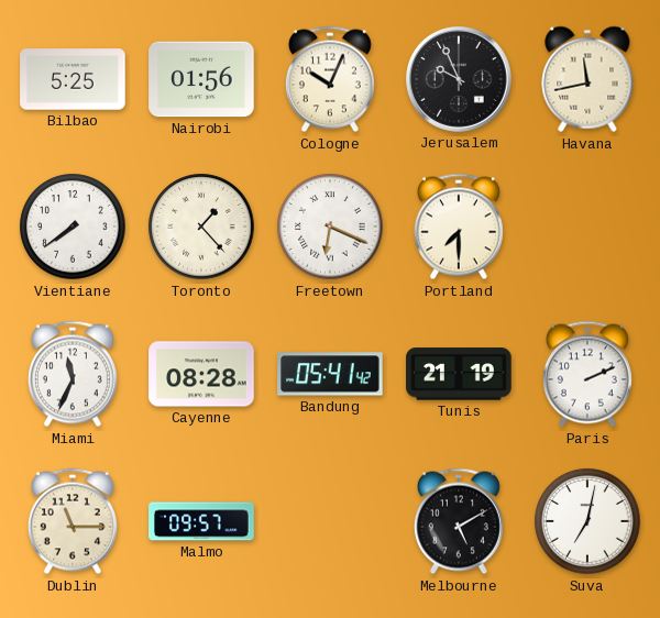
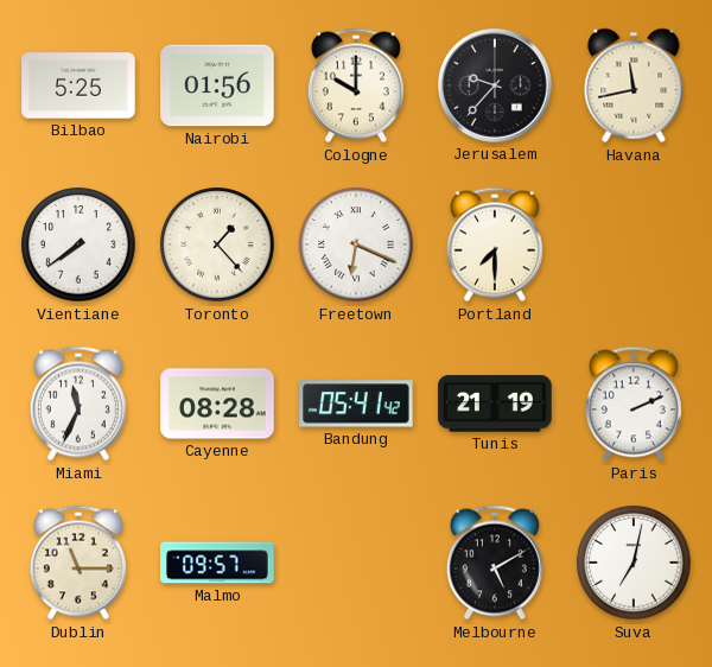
Cologne: 10:04 -> 10:00
Jerusalem: 9:56 -> 9:37
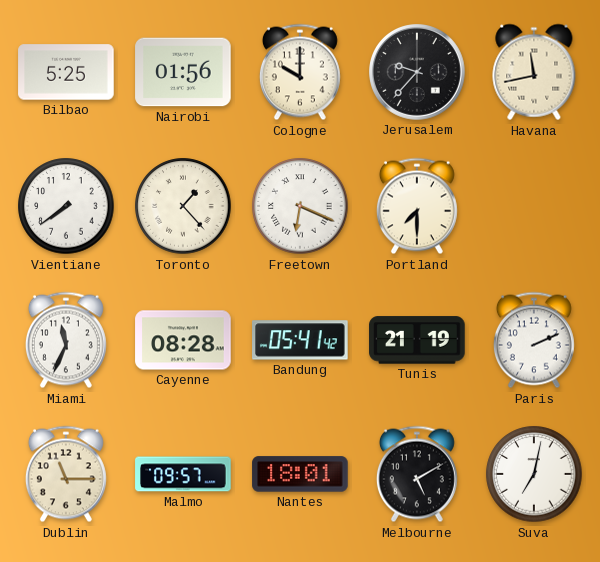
Nantes: none -> 18:01
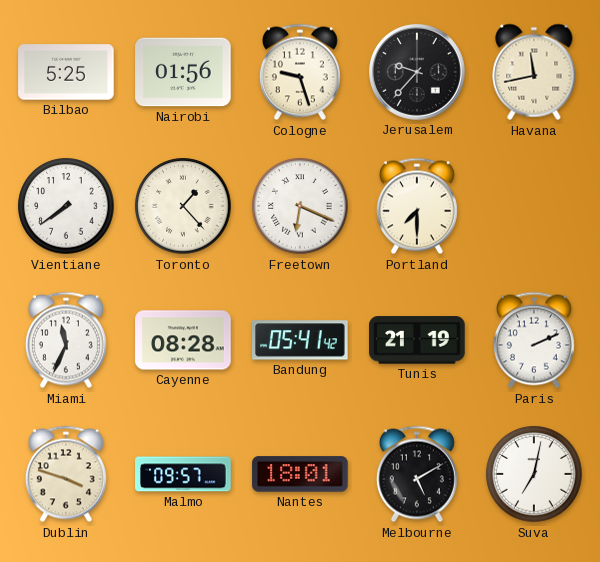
Cologne: 10:00 -> 9:27
Dublin: 11:15 -> 3:48
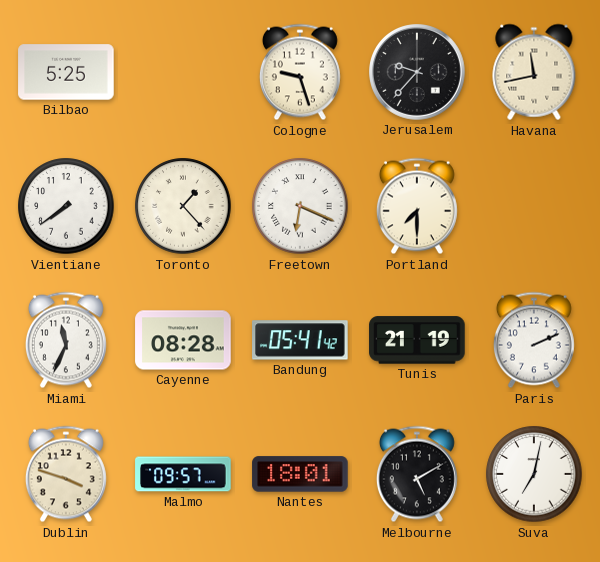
Nairobi: 01:56 -> none
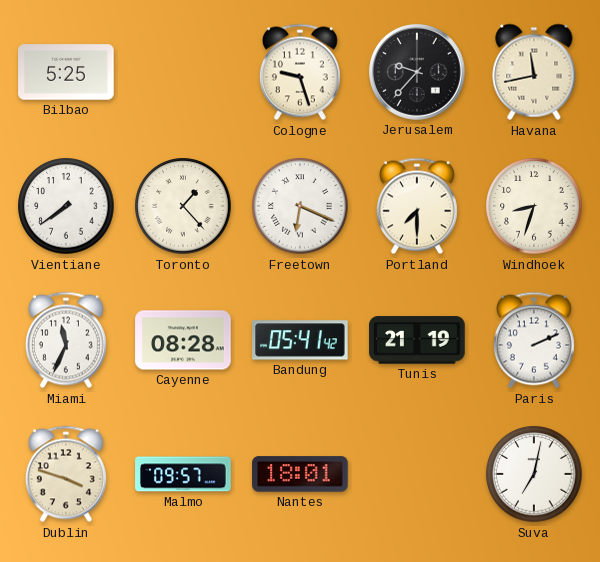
Windhoek: none -> 8:33
Melbourne: 5:10 -> none
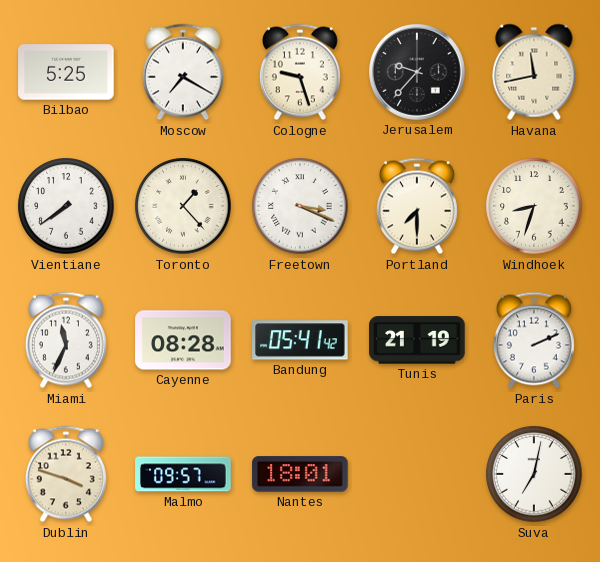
Moscow: none -> 7:20
Freetown: 6:19 -> 3:19
